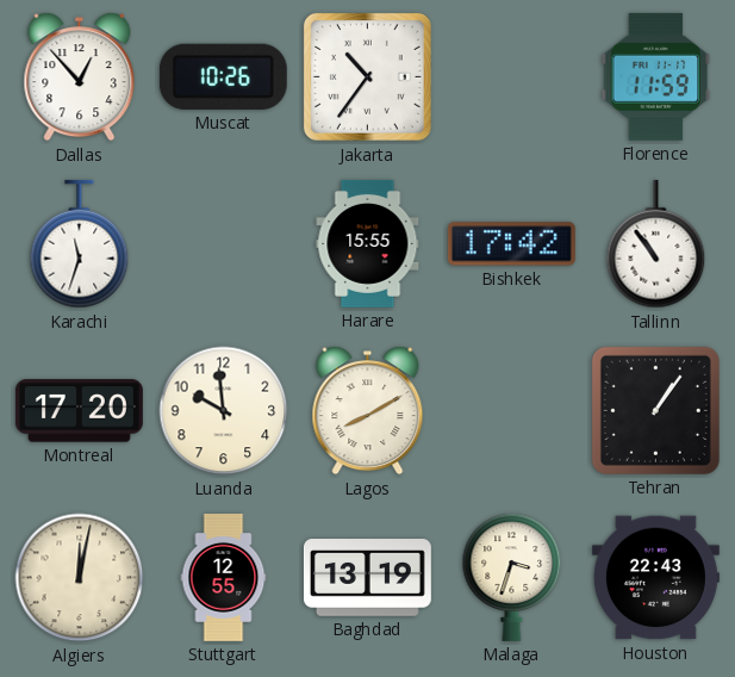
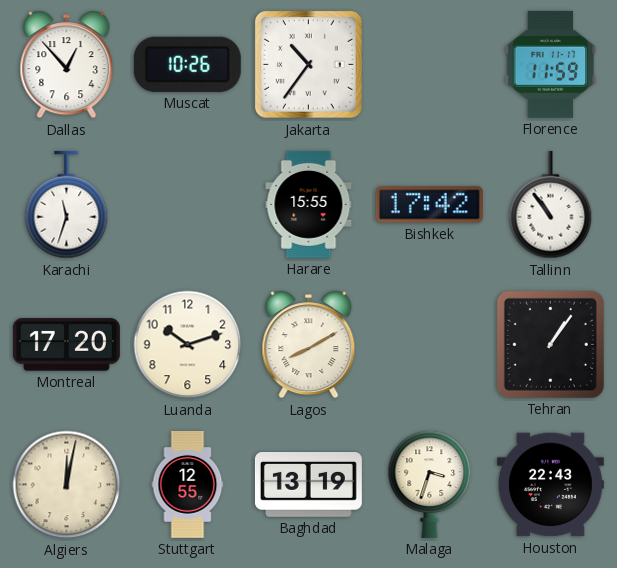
Luanda: 9:59 -> 10:12
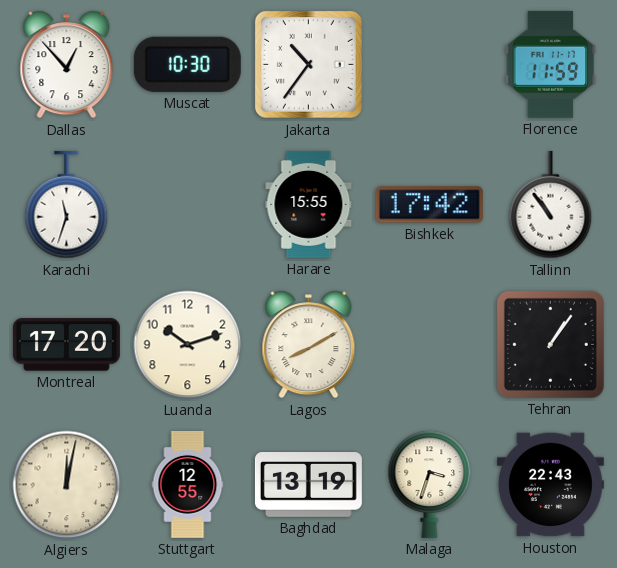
Muscat: 10:26 -> 10:30
